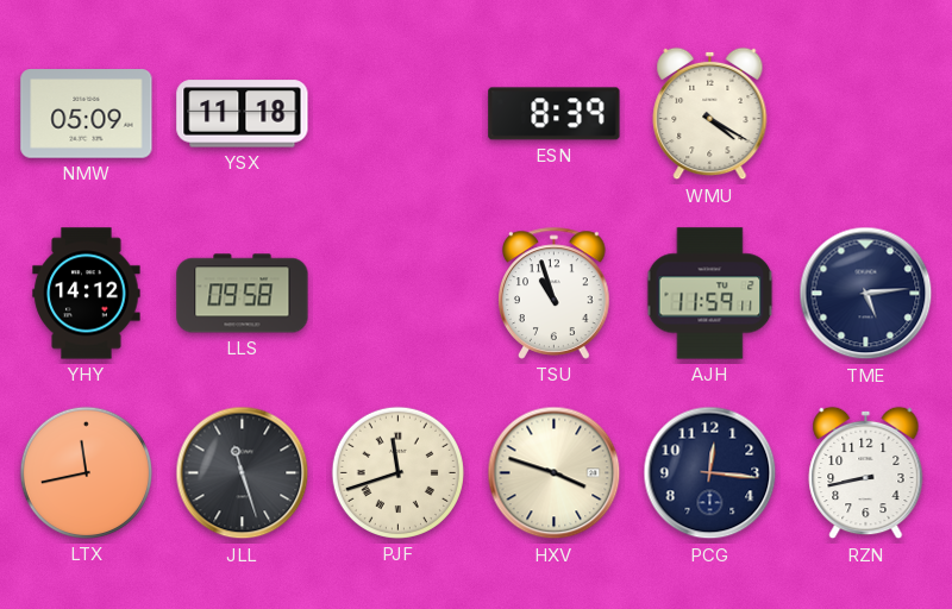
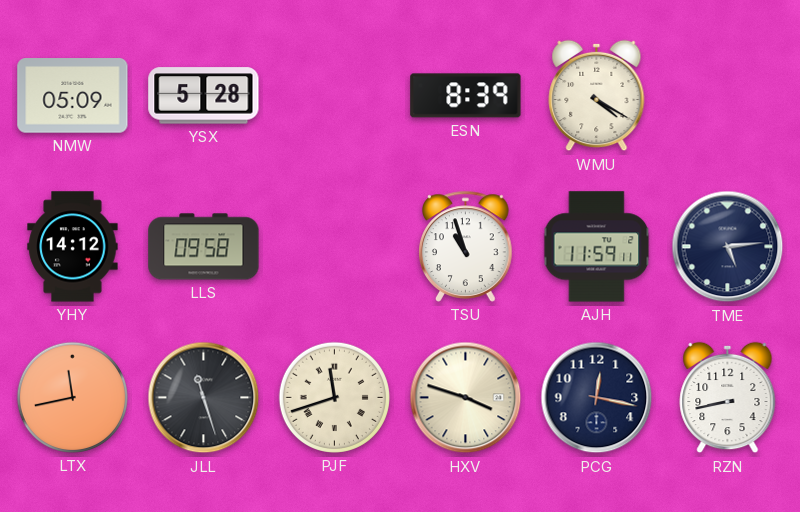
YSX: 11:18 -> 5:28
PCG: 12:16 -> 12:17
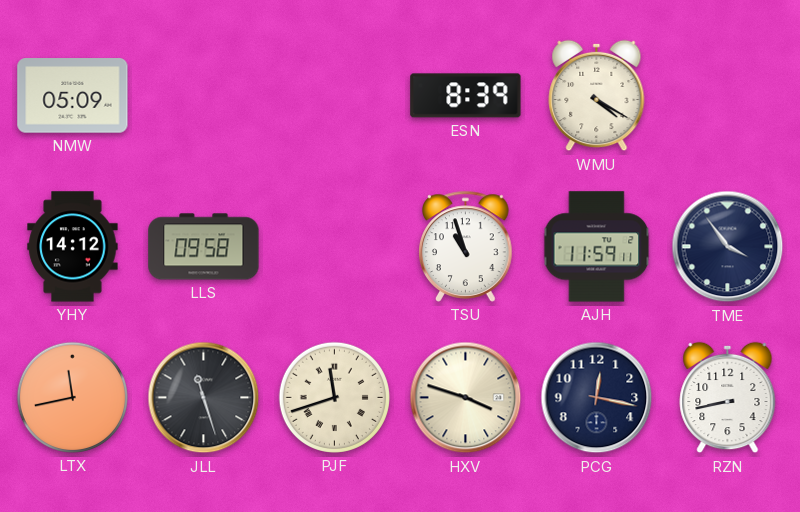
YSX: 5:28 -> none
TME: 5:14 -> 3:54
